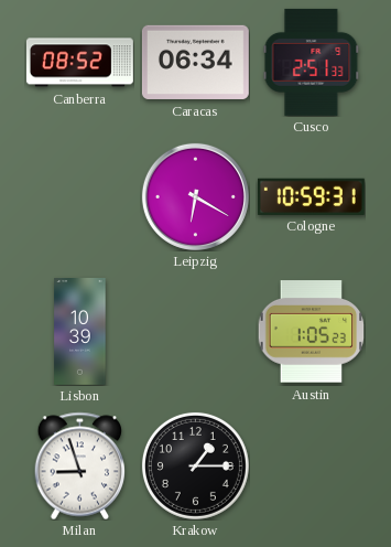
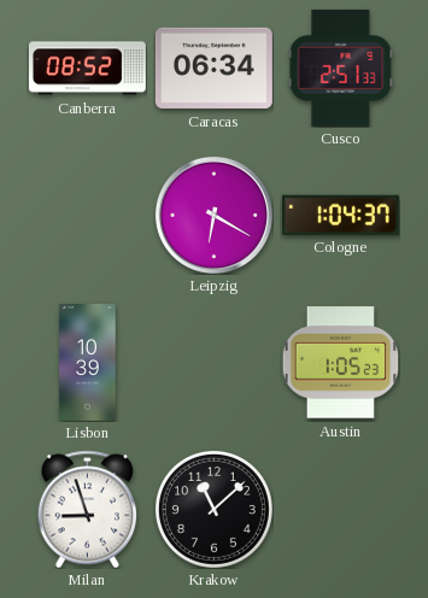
Cologne: 10:59 -> 1:04
Krakow: 1:15 -> 11:08
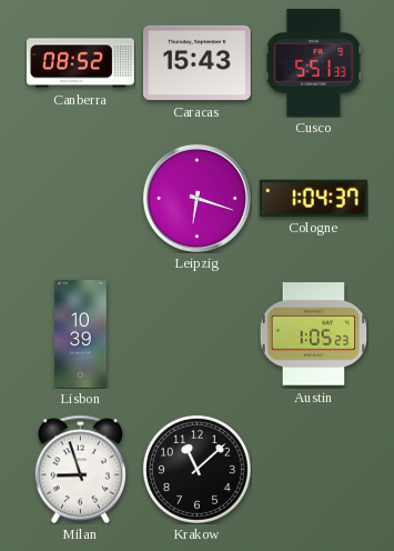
Caracas: 06:34 -> 15:43
Cusco: 2:51 -> 5:51
Leipzig: 6:20 -> 6:18
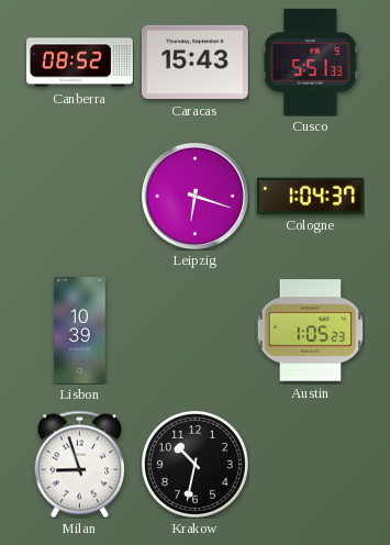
Krakow: 11:08 -> 10:32
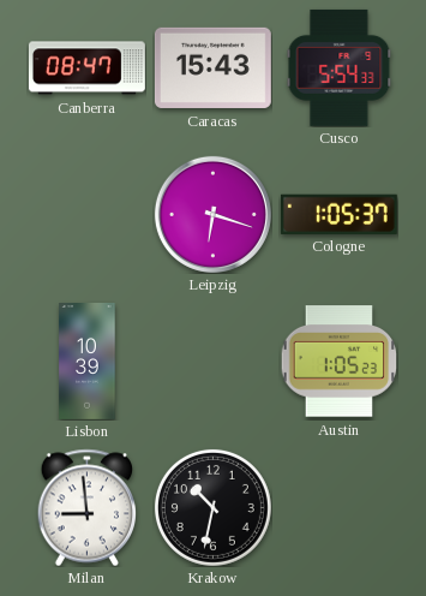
Canberra: 08:52 -> 08:47
Cusco: 5:51 -> 5:54
Cologne: 1:04 -> 1:05
Milan: 8:57 -> 8:59
